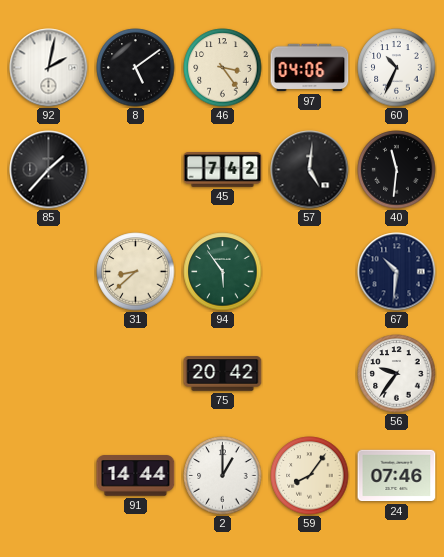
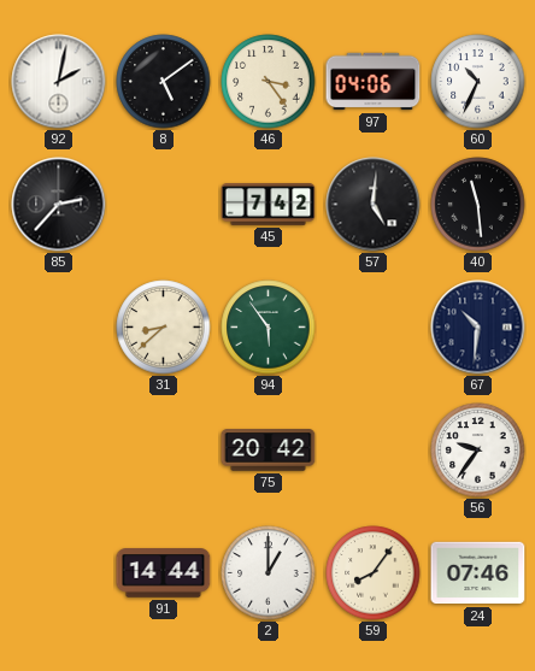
85: 1:37 -> 2:37
40: 11:31 -> 11:29
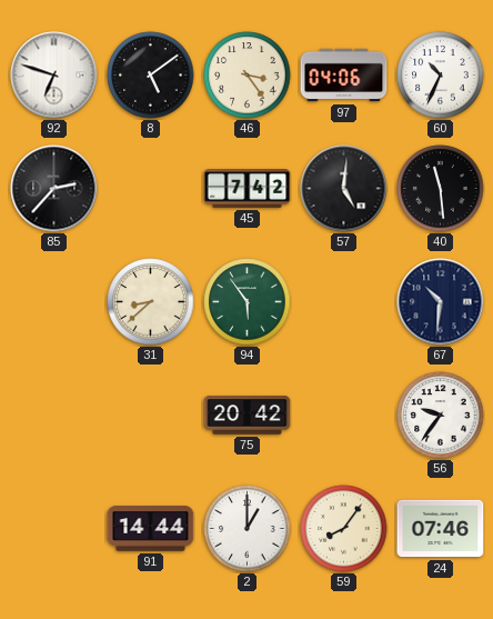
92: 2:02 -> 6:48
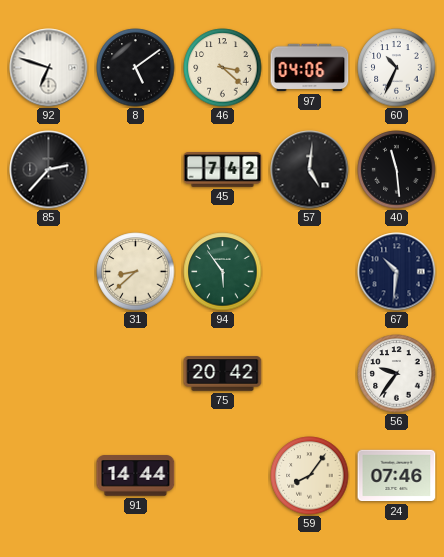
46: 3:24 -> 3:22
2: 1:00 -> none
